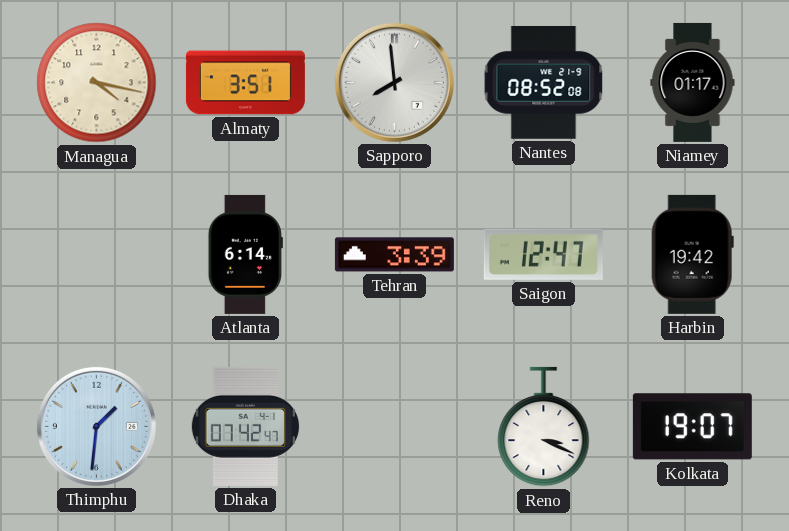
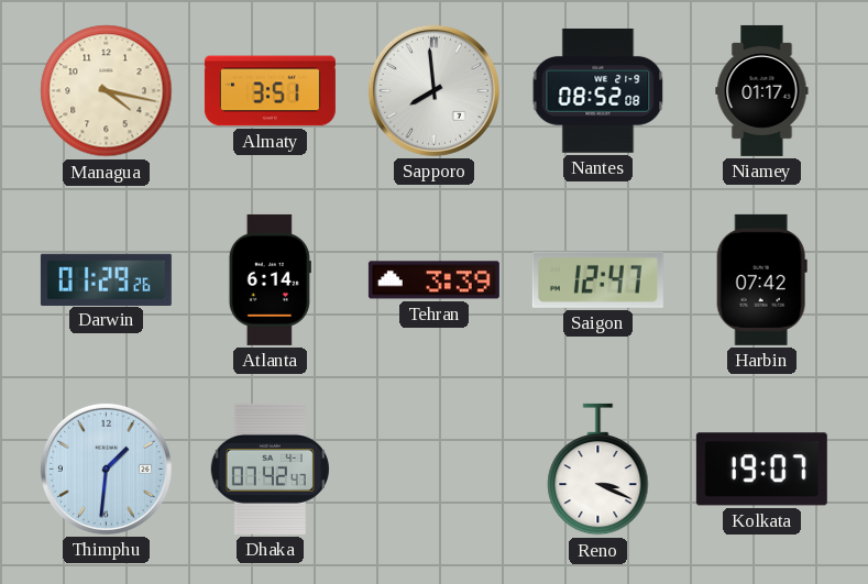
Darwin: none -> 01:29
Harbin: 19:42 -> 07:42
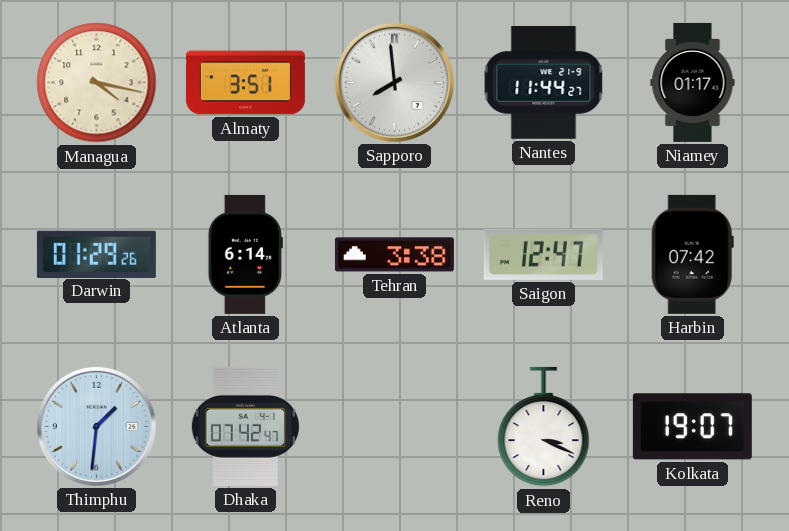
Nantes: 08:52 -> 11:44
Tehran: 3:39 -> 3:38
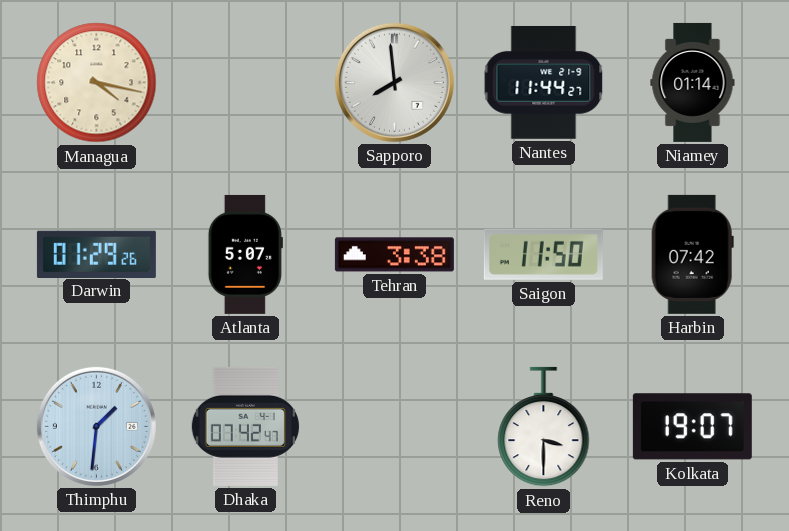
Almaty: 3:51 -> none
Niamey: 01:17 -> 01:14
Atlanta: 6:14 -> 5:07
Saigon: 12:47 -> 11:50
Reno: 3:19 -> 3:30
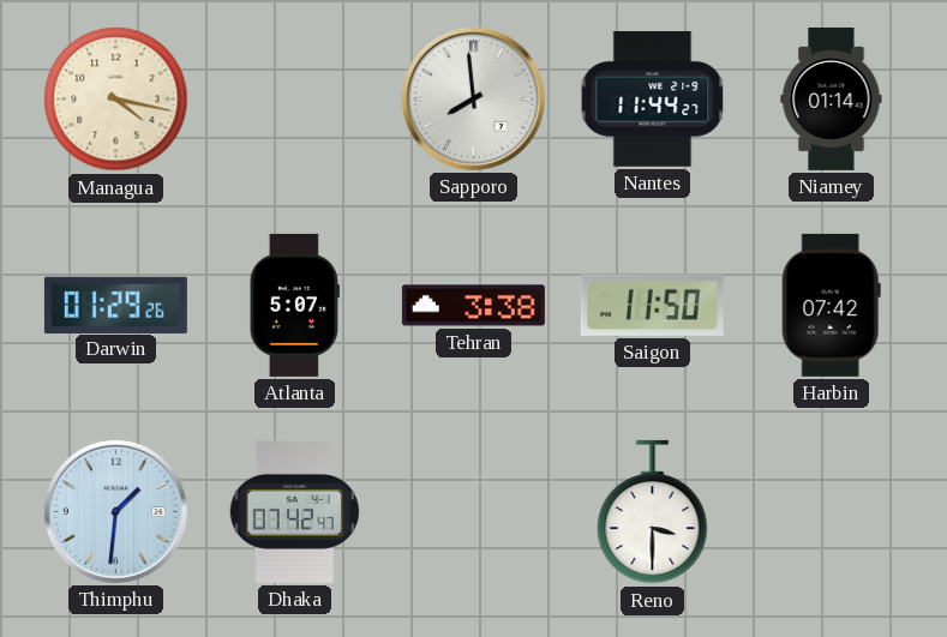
Kolkata: 19:07 -> none
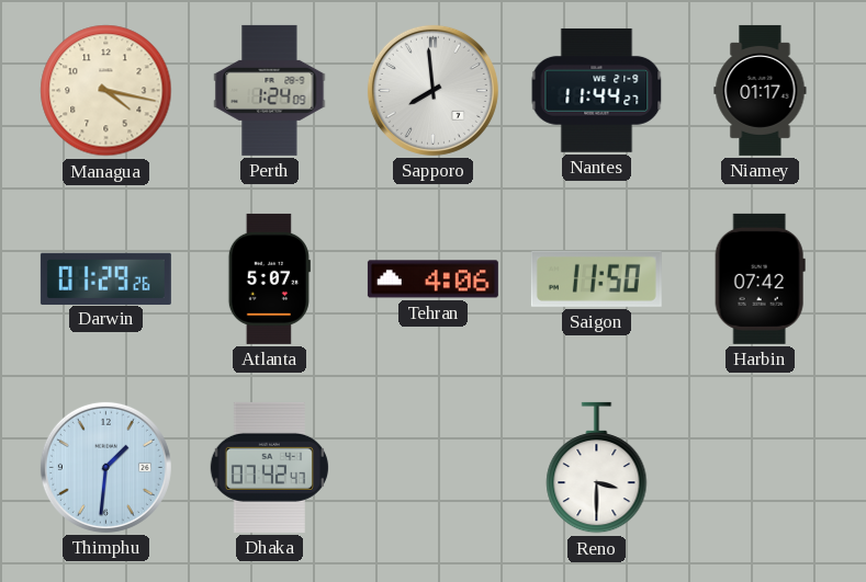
Perth: none -> 1:24
Niamey: 01:14 -> 01:17
Tehran: 3:38 -> 4:06
